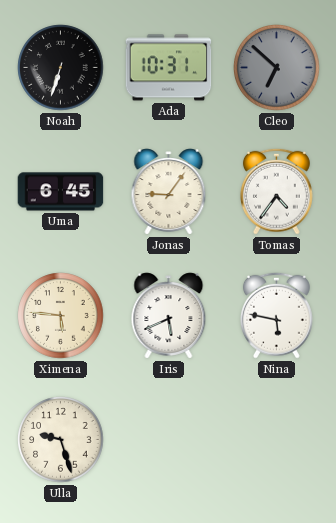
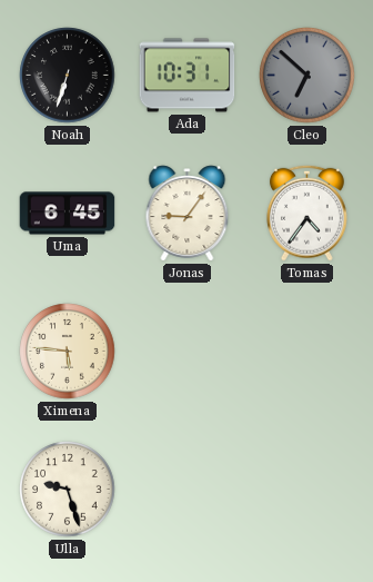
Iris: 5:41 -> none
Nina: 5:47 -> none
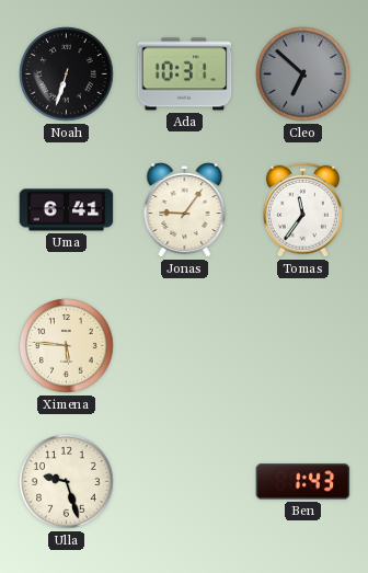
Uma: 6:45 -> 6:41
Tomas: 4:36 -> 11:36
Ben: none -> 1:43
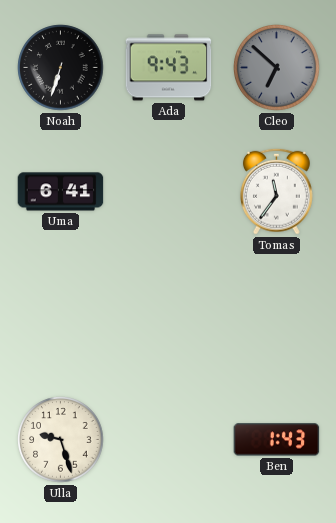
Ada: 10:31 -> 9:43
Jonas: 9:06 -> none
Ximena: 5:46 -> none
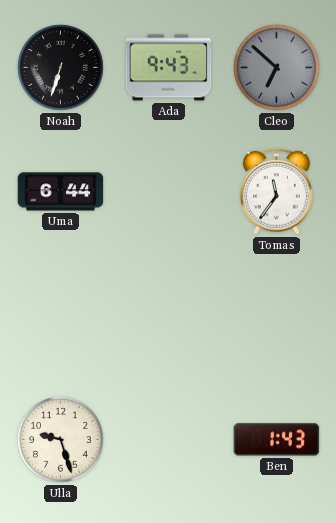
Uma: 6:41 -> 6:44
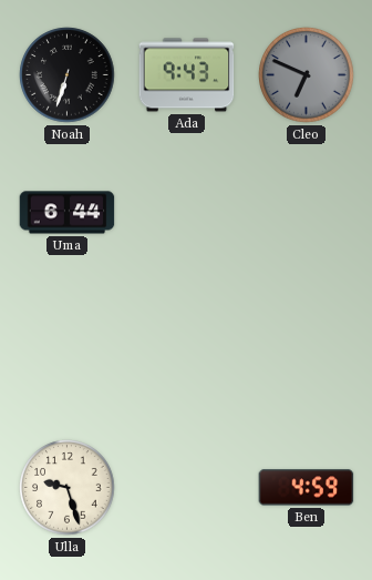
Cleo: 6:52 -> 6:49
Tomas: 11:36 -> none
Ben: 1:43 -> 4:59
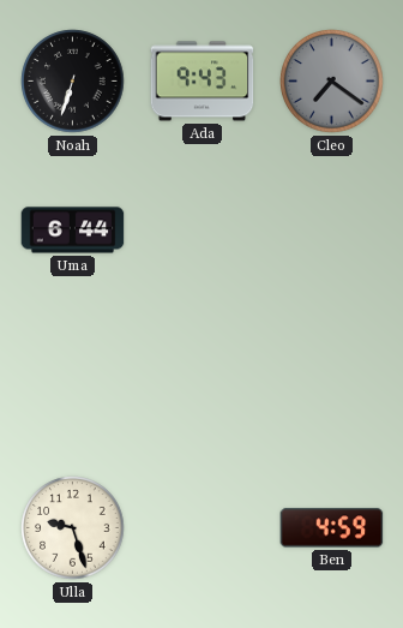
Cleo: 6:49 -> 7:21
